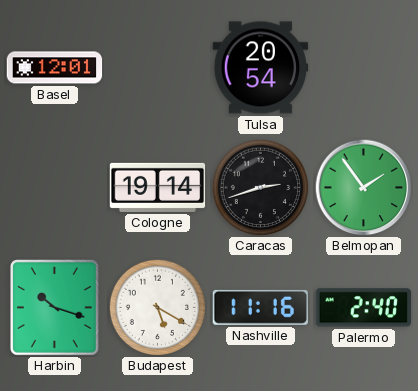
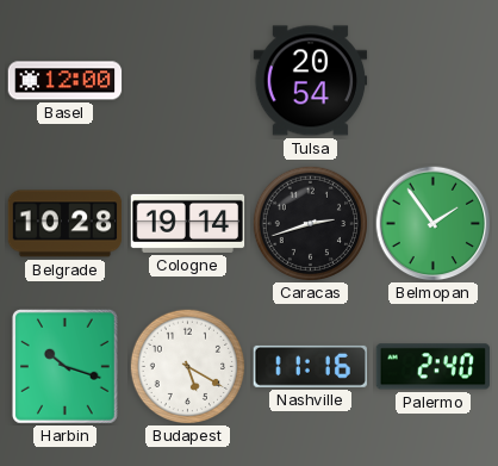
Basel: 12:01 -> 12:00
Belgrade: none -> 10:28
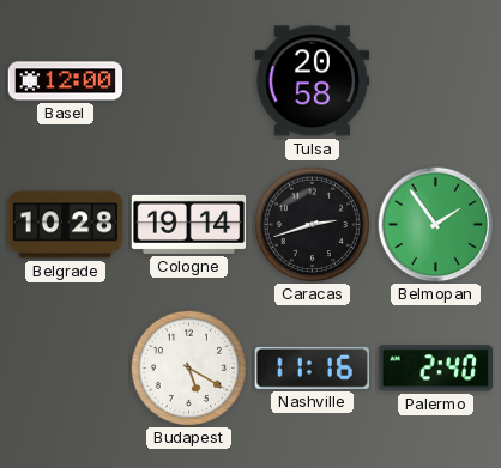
Tulsa: 20:54 -> 20:58
Harbin: 10:18 -> none
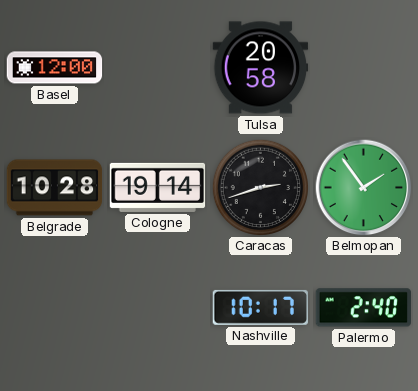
Budapest: 5:20 -> none
Nashville: 11:16 -> 10:17
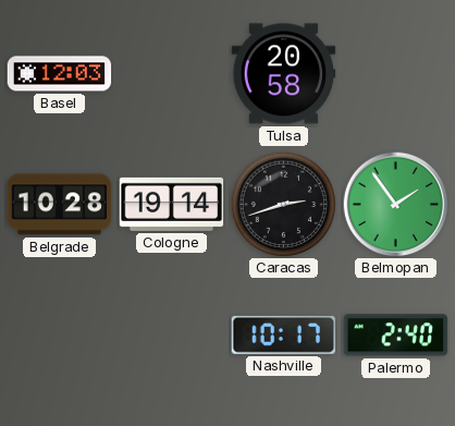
Basel: 12:00 -> 12:03
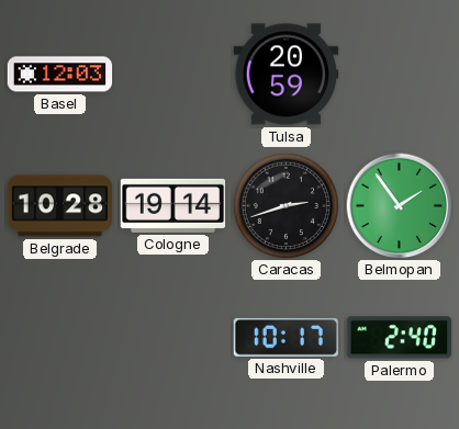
Tulsa: 20:58 -> 20:59
